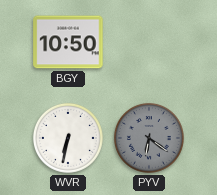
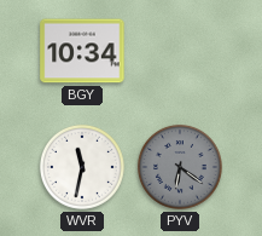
BGY: 10:50 -> 10:34
WVR: 6:32 -> 11:32
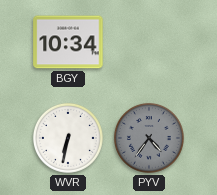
WVR: 11:32 -> 6:32
PYV: 6:21 -> 4:36
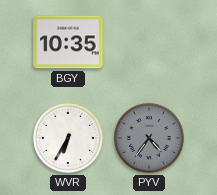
BGY: 10:34 -> 10:35
WVR: 6:32 -> 6:35
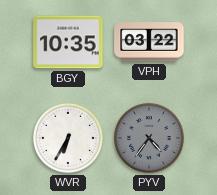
VPH: none -> 03:22
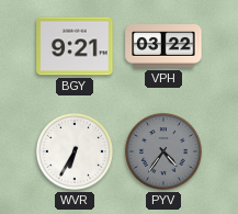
BGY: 10:35 -> 9:21
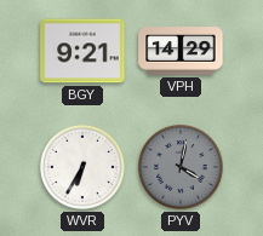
VPH: 03:22 -> 14:29
PYV: 4:36 -> 4:02
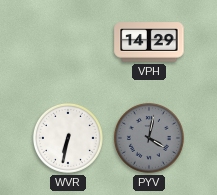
BGY: 9:21 -> none
WVR: 6:35 -> 6:32
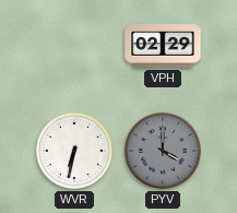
VPH: 14:29 -> 02:29
PYV: 4:02 -> 4:00
